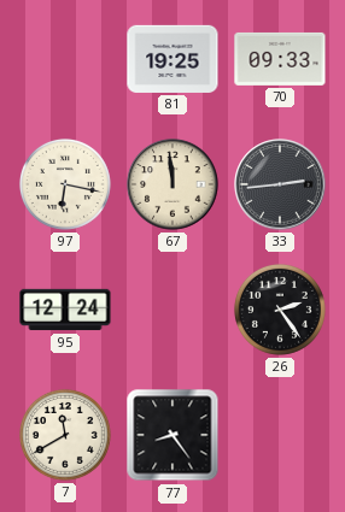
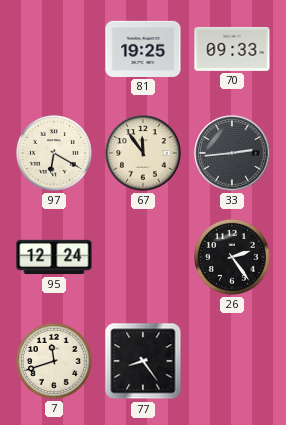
97: 6:17 -> 6:20
67: 11:59 -> 11:54
7: 11:40 -> 11:42
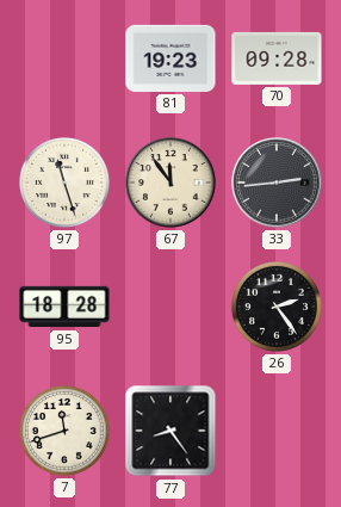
81: 19:25 -> 19:23
70: 09:33 -> 09:28
97: 6:20 -> 11:27
95: 12:24 -> 18:28
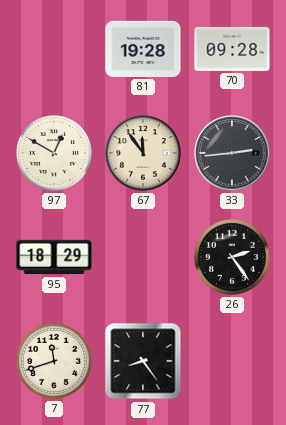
81: 19:23 -> 19:28
97: 11:27 -> 12:50
95: 18:28 -> 18:29
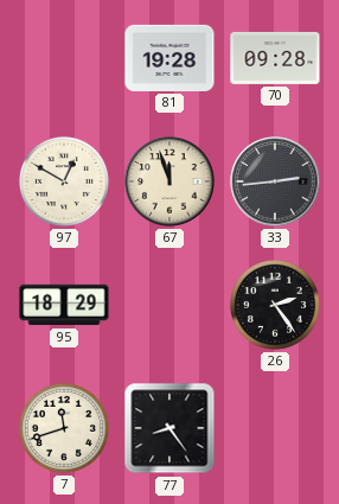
67: 11:54 -> 11:57
